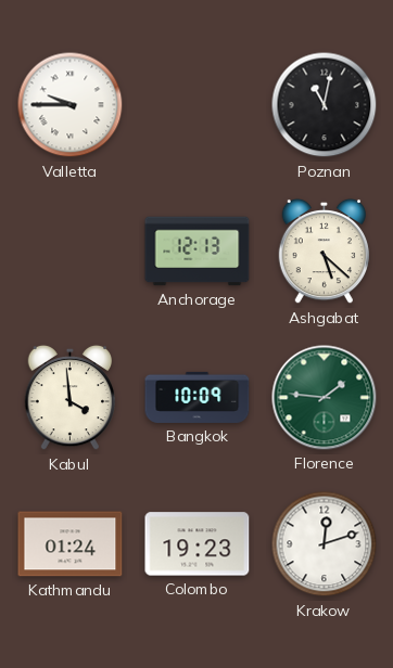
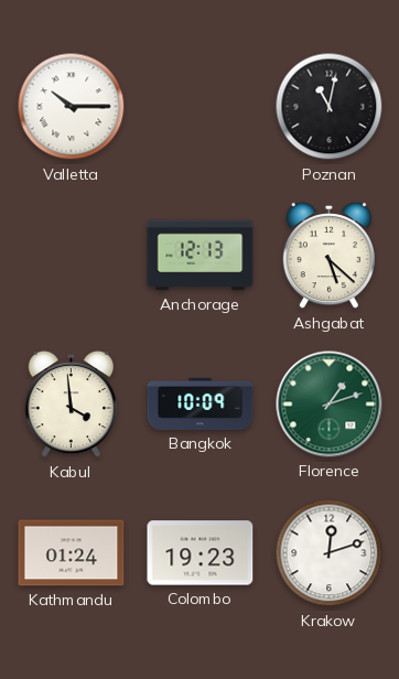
Valletta: 9:45 -> 10:15
Florence: 1:46 -> 1:12
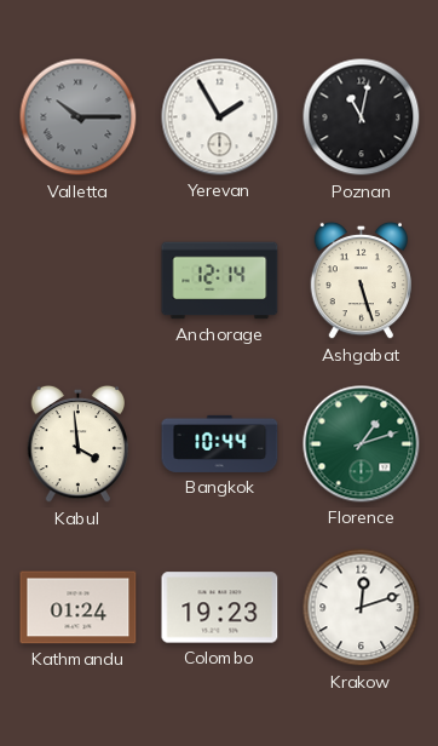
Valletta dial: white -> grey
Yerevan: none -> 1:55
Anchorage: 12:13 -> 12:14
Ashgabat: 5:22 -> 5:27
Bangkok: 10:09 -> 10:44
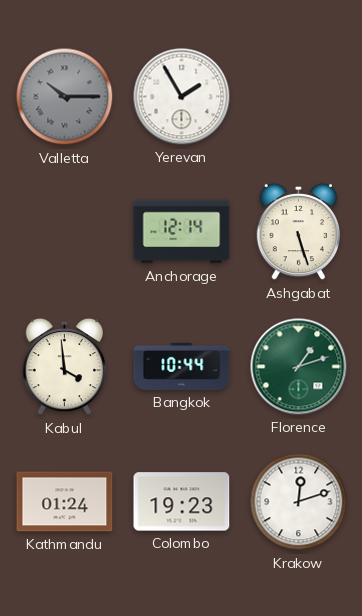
Poznan: 11:02 -> none
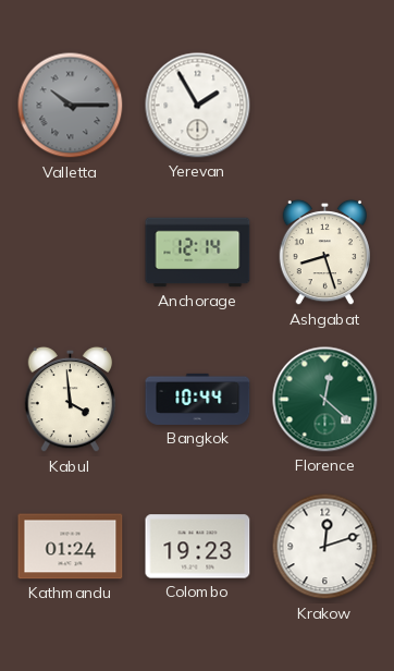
Ashgabat: 5:27 -> 8:27
Florence: 1:12 -> 12:22
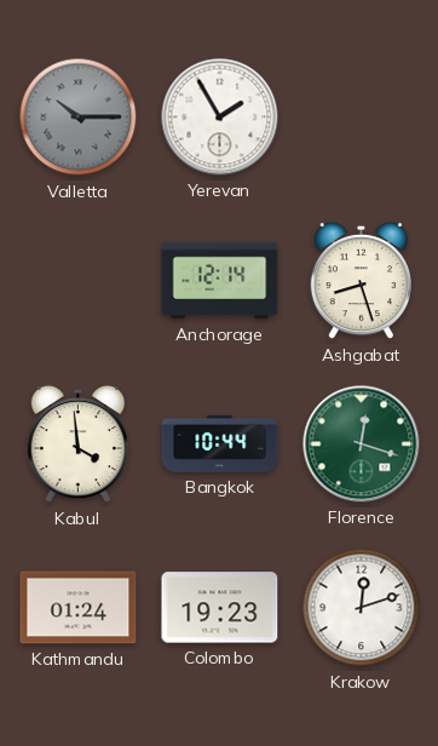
Florence: 12:22 -> 12:18
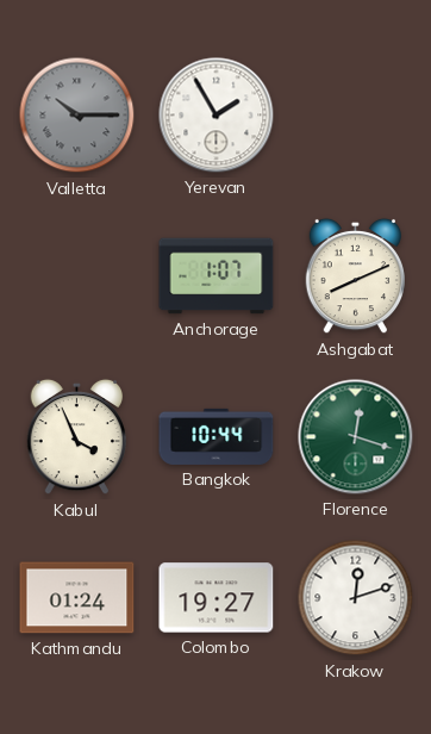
Anchorage: 12:14 -> 1:07
Ashgabat: 8:27 -> 8:11
Kabul: 3:59 -> 3:56
Colombo: 19:23 -> 19:27
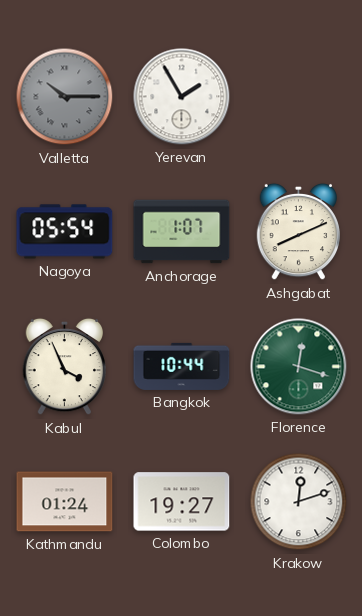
Nagoya: none -> 05:54
